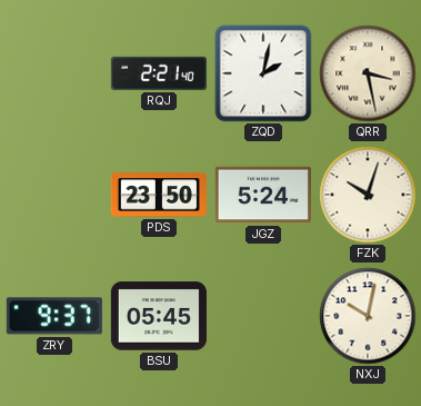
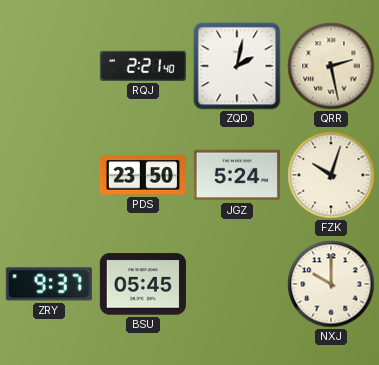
QRR: 3:28 -> 2:28
NXJ: 10:02 -> 10:00
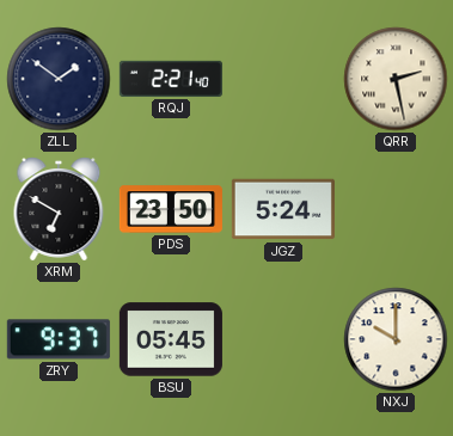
ZLL: none -> 1:51
ZQD: 2:02 -> none
XRM: none -> 6:50
FZK: 10:03 -> none
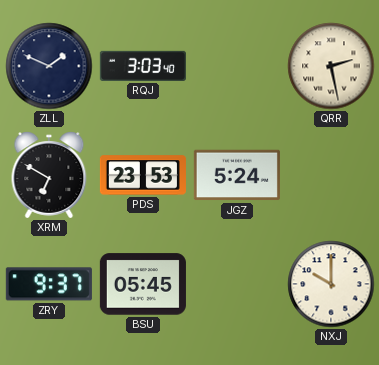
ZLL: 1:51 -> 1:49
RQJ: 2:21 -> 3:03
PDS: 23:50 -> 23:53
